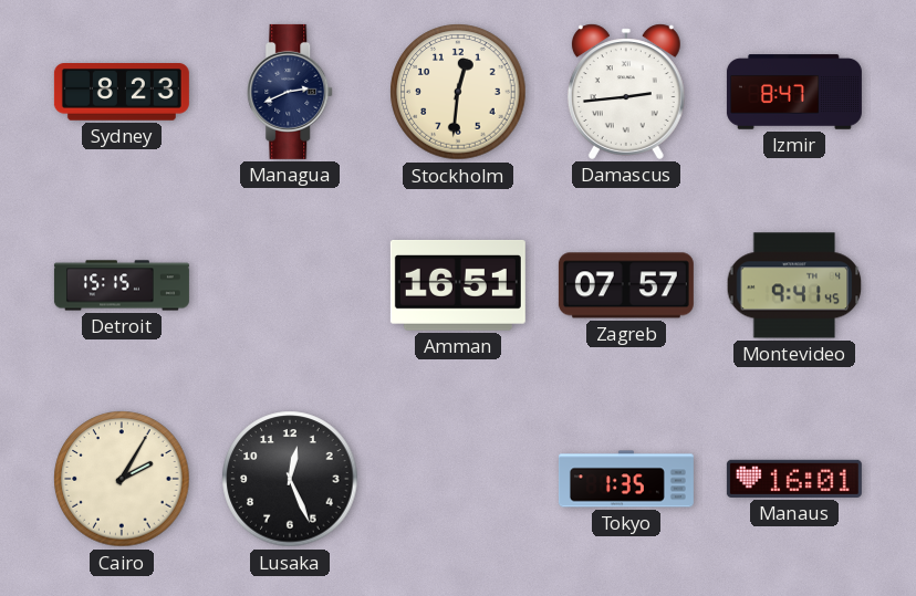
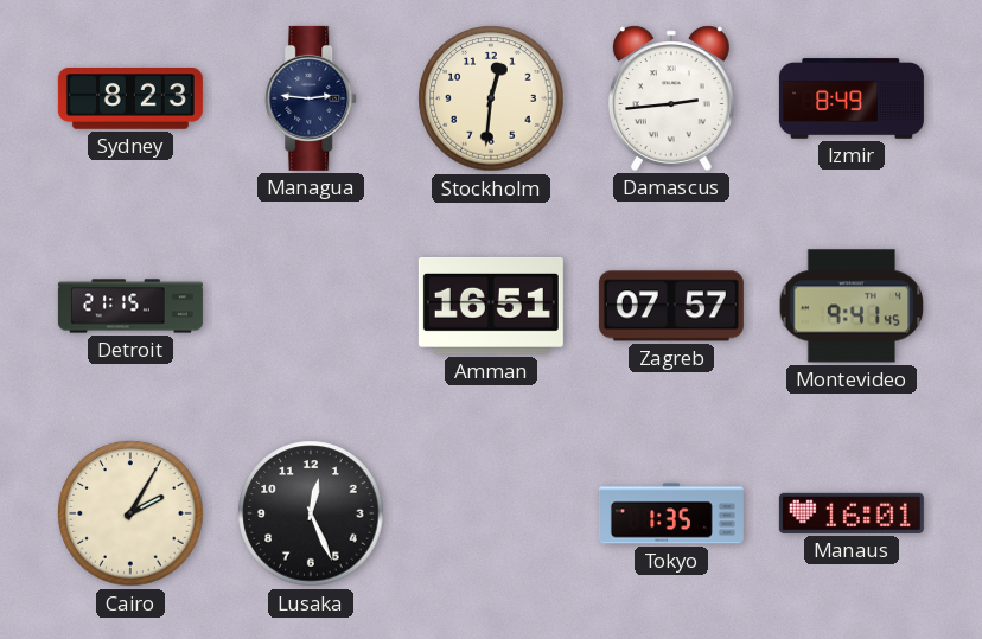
Managua: 2:41 -> 2:46
Izmir: 8:47 -> 8:49
Detroit: 15:15 -> 21:15
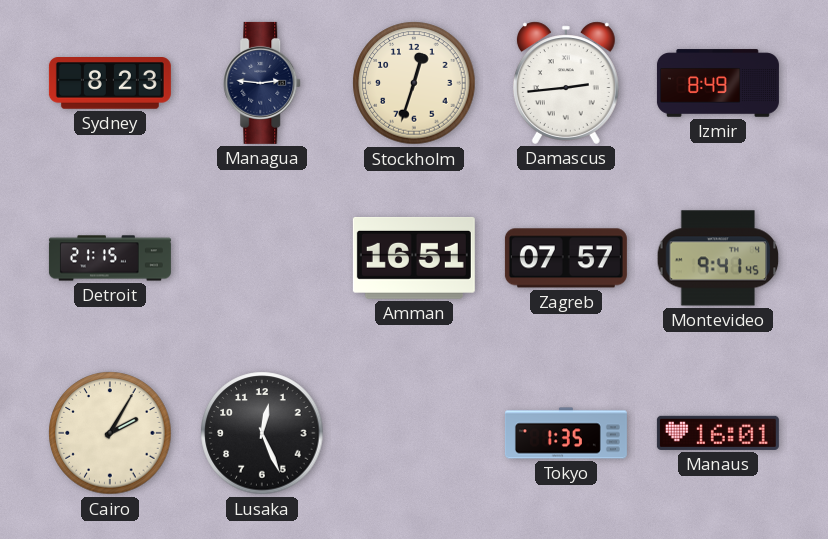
Stockholm: 12:31 -> 12:33
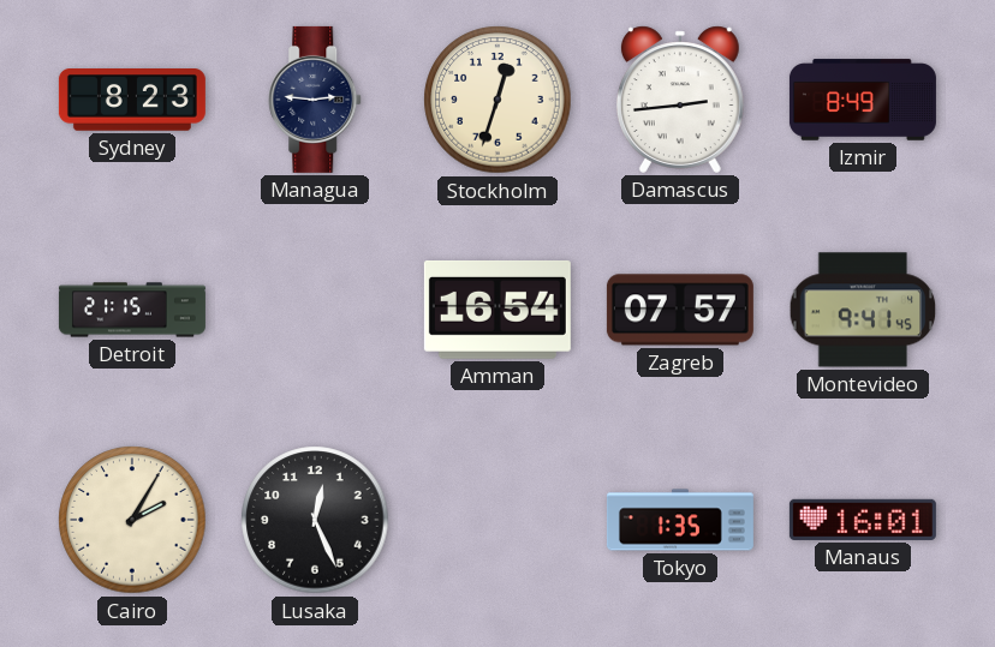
Amman: 16:51 -> 16:54
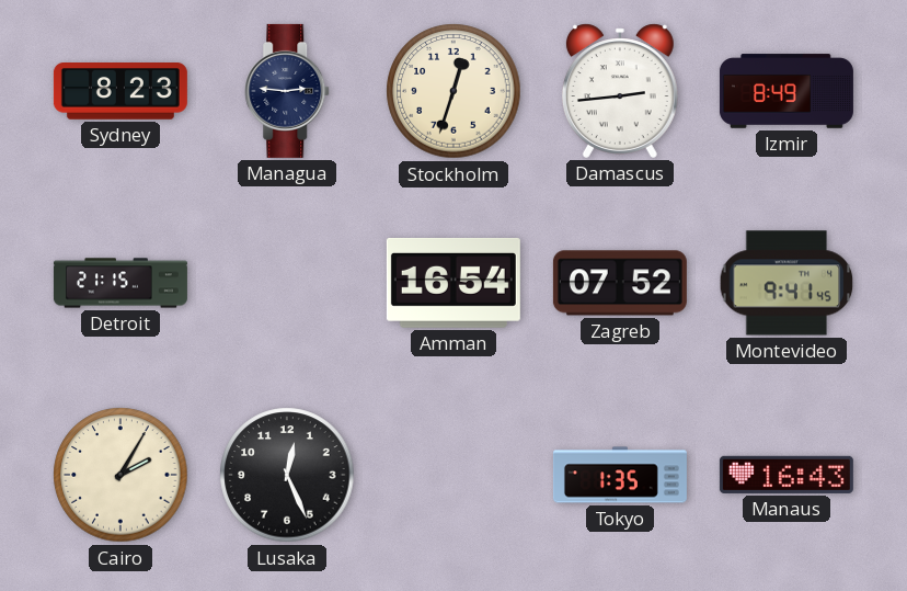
Zagreb: 07:57 -> 07:52
Manaus: 16:01 -> 16:43
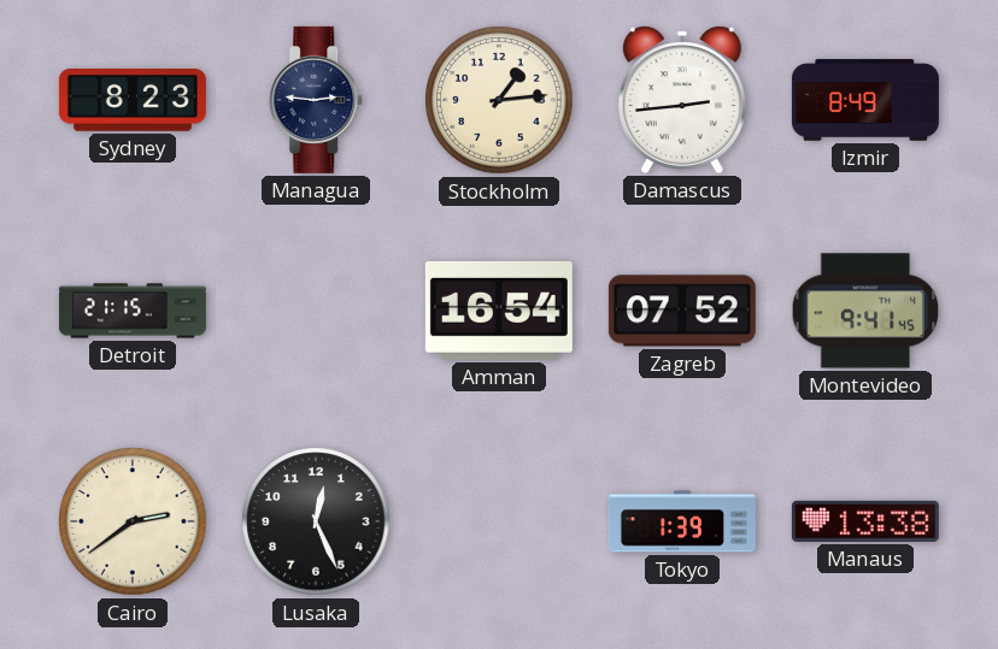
Stockholm: 12:33 -> 1:14
Cairo: 2:05 -> 2:39
Tokyo: 1:35 -> 1:39
Manaus: 16:43 -> 13:38
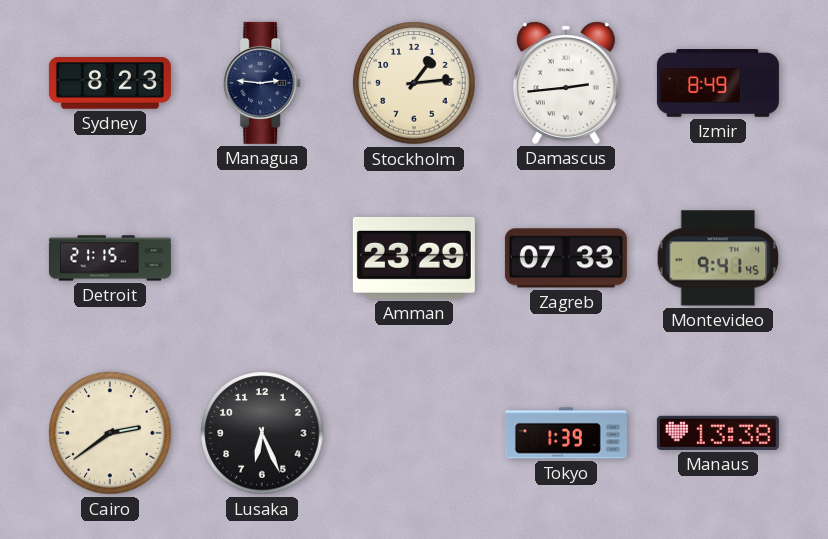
Amman: 16:54 -> 23:29
Zagreb: 07:52 -> 07:33
Lusaka: 12:26 -> 6:26
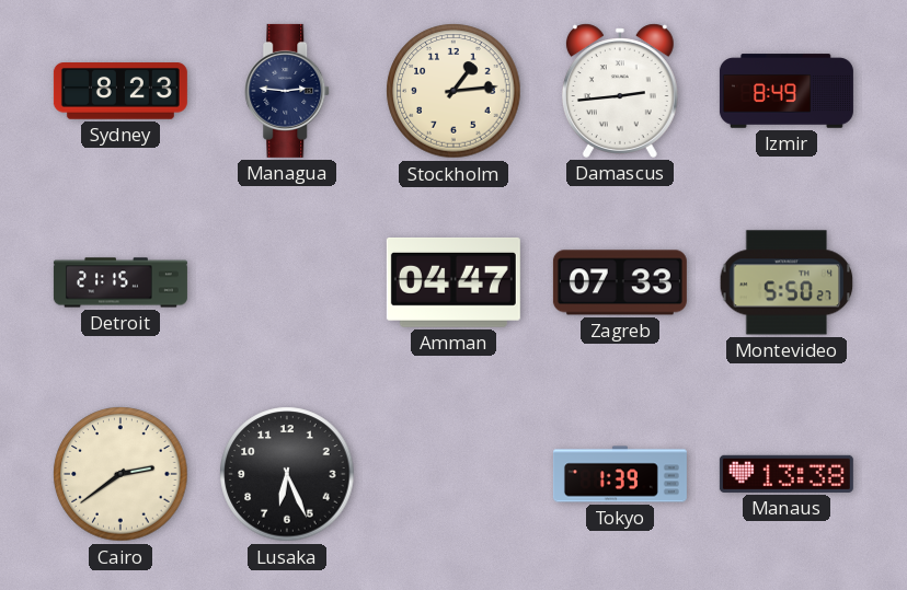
Amman: 23:29 -> 04:47
Montevideo: 9:41 -> 5:50
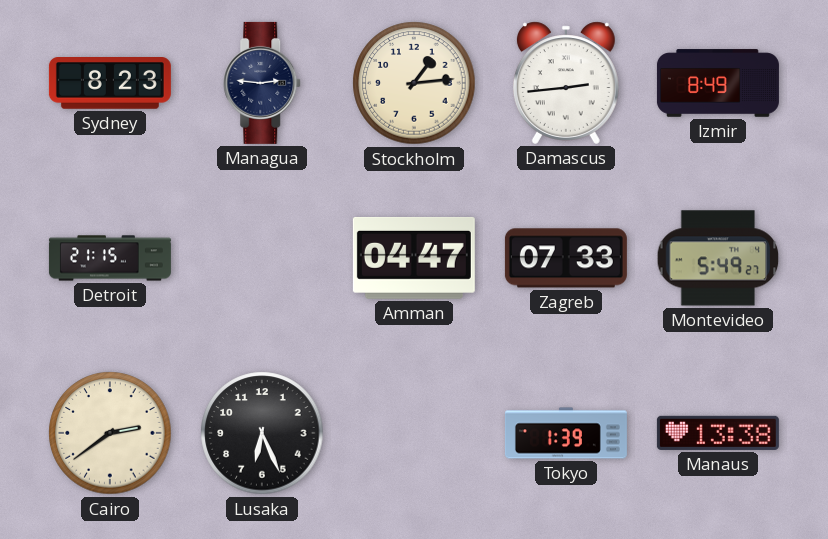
Montevideo: 5:50 -> 5:49
